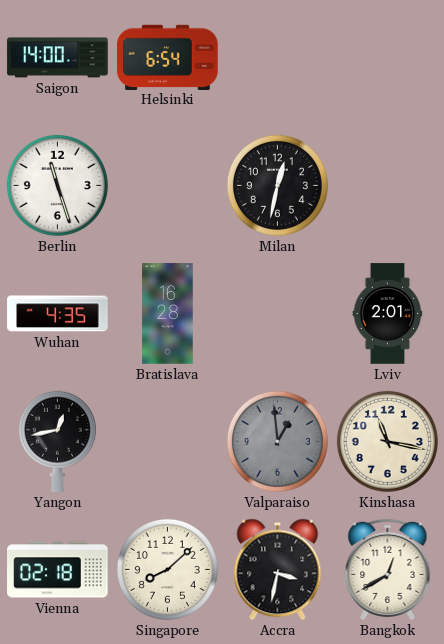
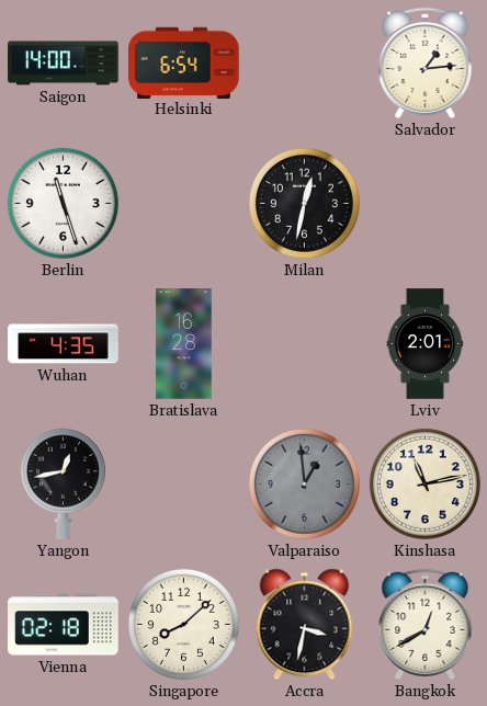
Salvador: none -> 1:14
Kinshasa: 11:17 -> 11:13
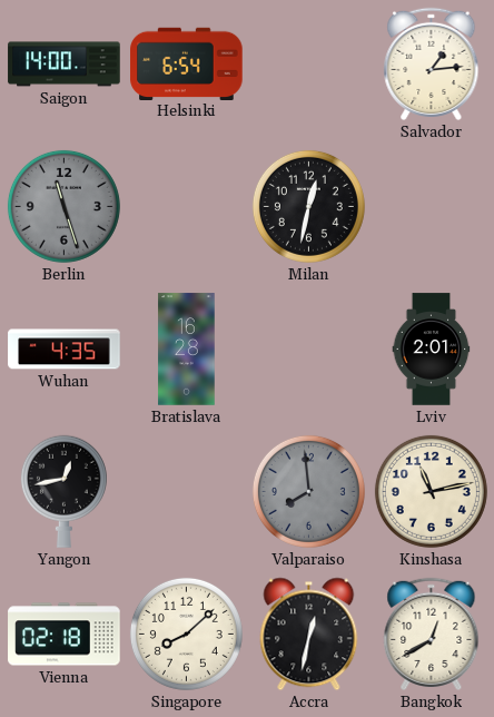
Berlin dial: white -> grey
Valparaiso: 12:59 -> 7:59
Accra: 3:32 -> 12:32
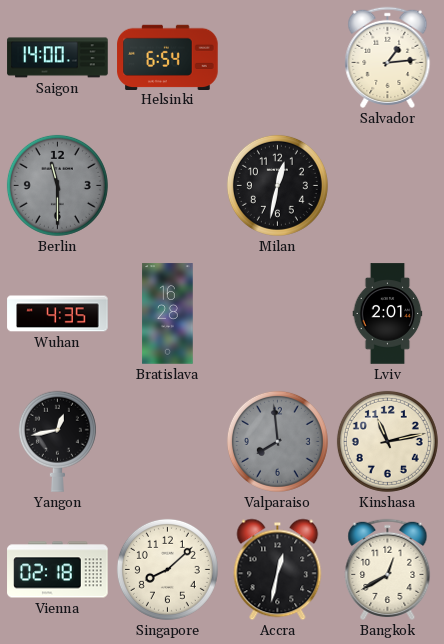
Berlin: 11:27 -> 11:30
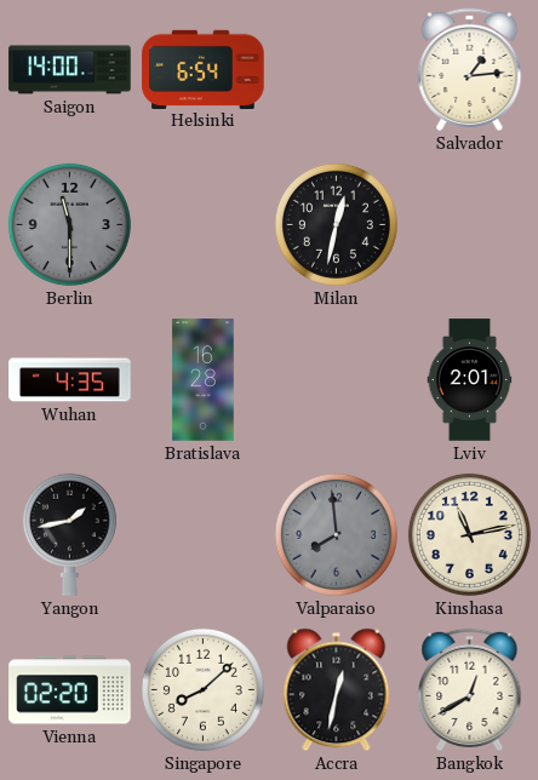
Yangon: 12:43 -> 1:43
Vienna: 02:18 -> 02:20
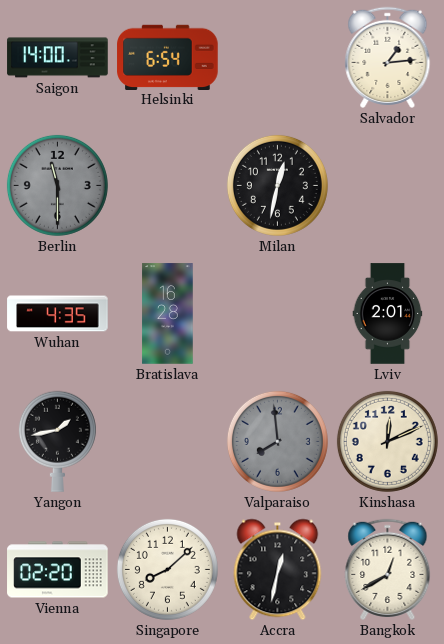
Kinshasa: 11:13 -> 12:11
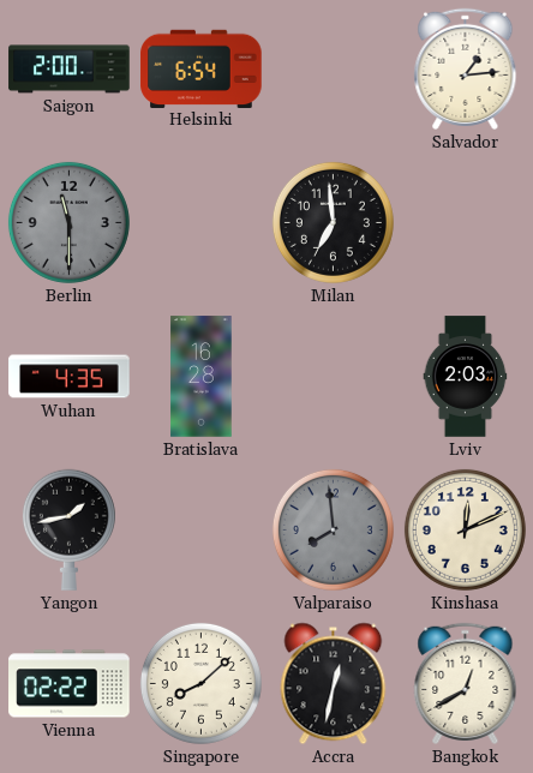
Saigon: 14:00 -> 2:00
Milan: 12:32 -> 6:59
Lviv: 2:01 -> 2:03
Vienna: 02:20 -> 02:22
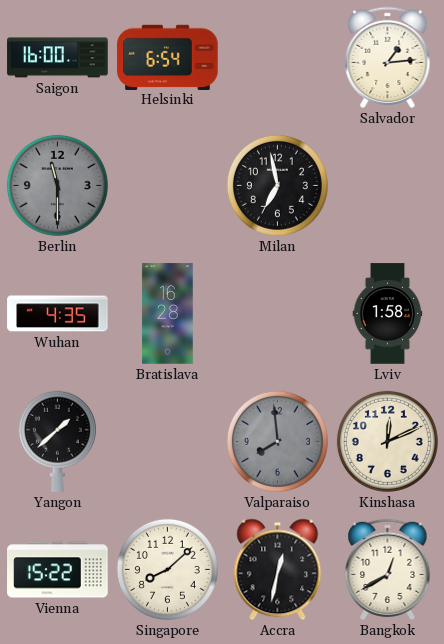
Saigon: 2:00 -> 16:00
Milan: 6:59 -> 6:58
Lviv: 2:03 -> 1:58
Yangon: 1:43 -> 1:38
Vienna: 02:22 -> 15:22
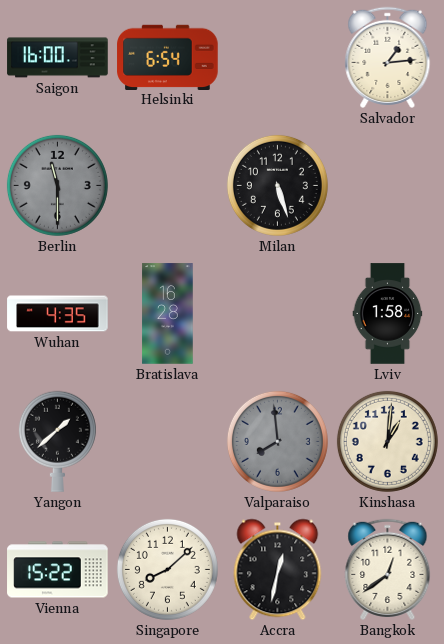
Milan: 6:58 -> 5:27
Kinshasa: 12:11 -> 1:01
Bangkok: 12:40 -> 12:39
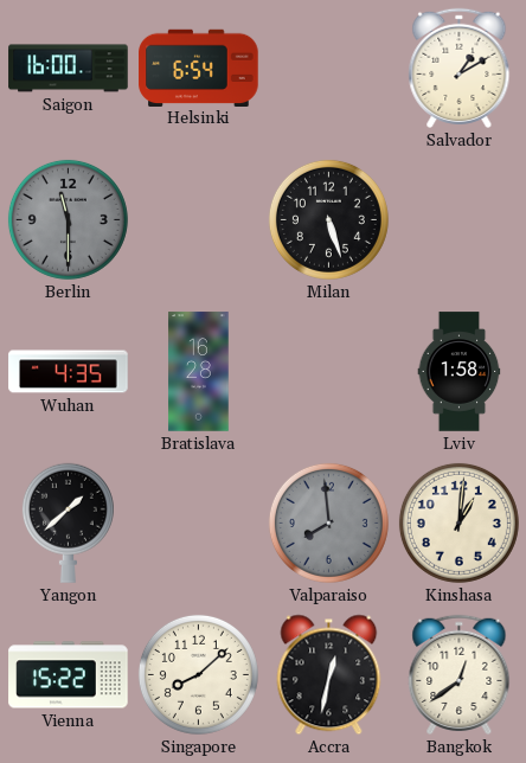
Salvador: 1:14 -> 1:10
